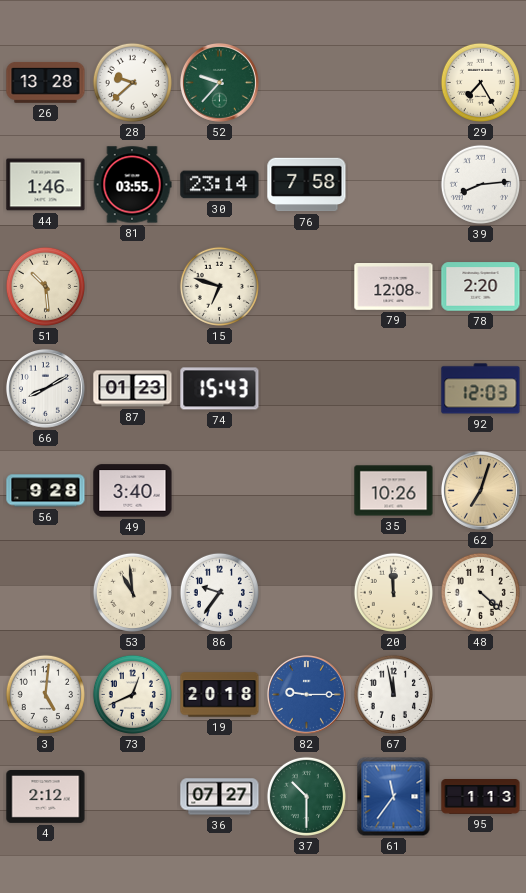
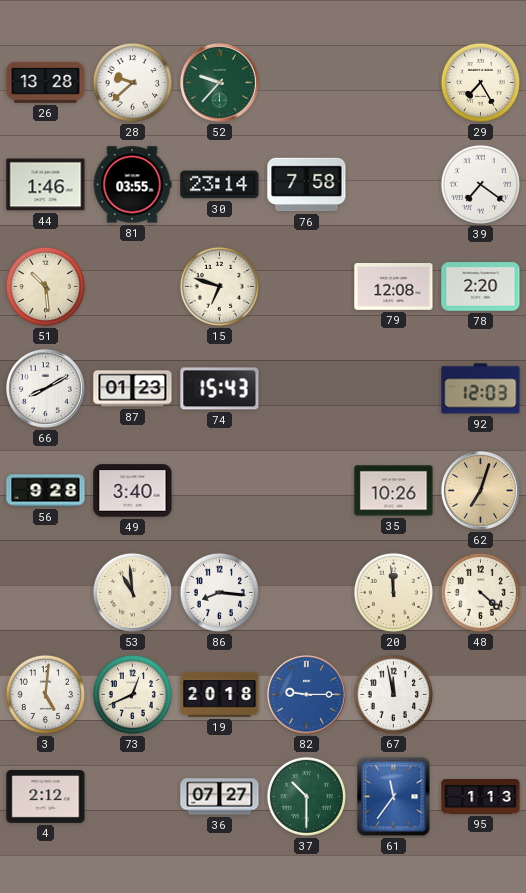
39: 8:14 -> 7:21
86: 9:36 -> 8:16
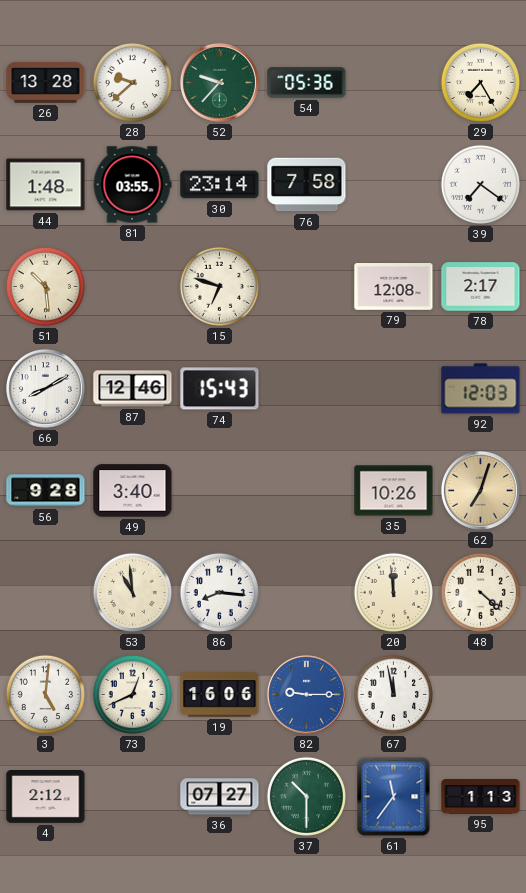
54: none -> 05:36
44: 1:46 -> 1:48
78: 2:20 -> 2:17
87: 01:23 -> 12:46
19: 20:18 -> 16:06
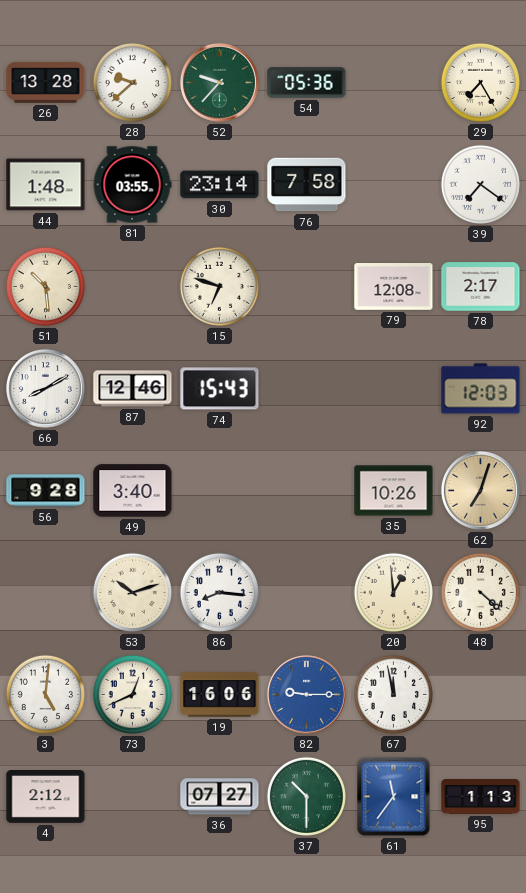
53: 10:59 -> 10:12
20: 11:59 -> 12:59
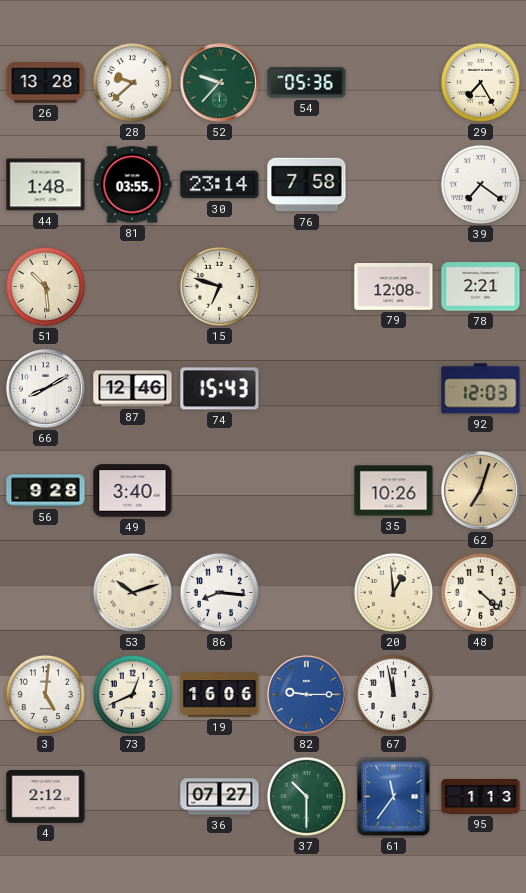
78: 2:17 -> 2:21
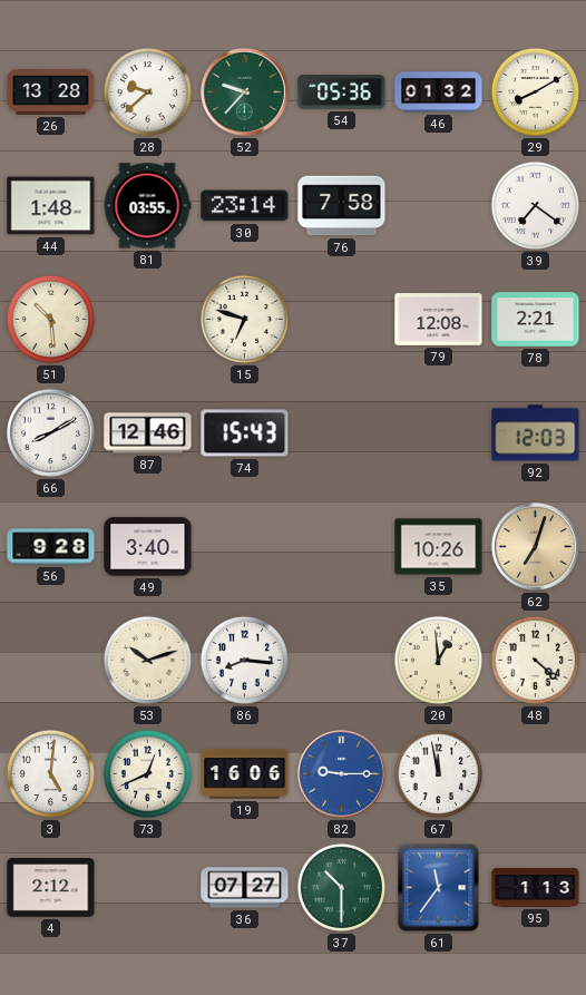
46: none -> 01:32
29: 7:25 -> 8:10
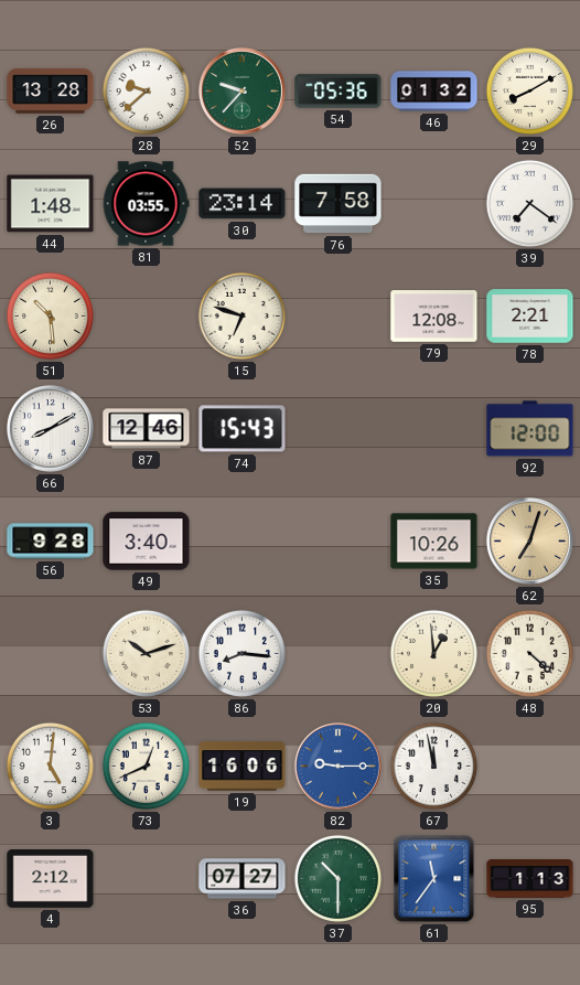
92: 12:03 -> 12:00
